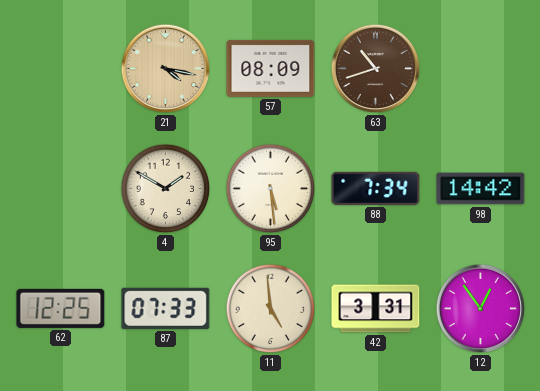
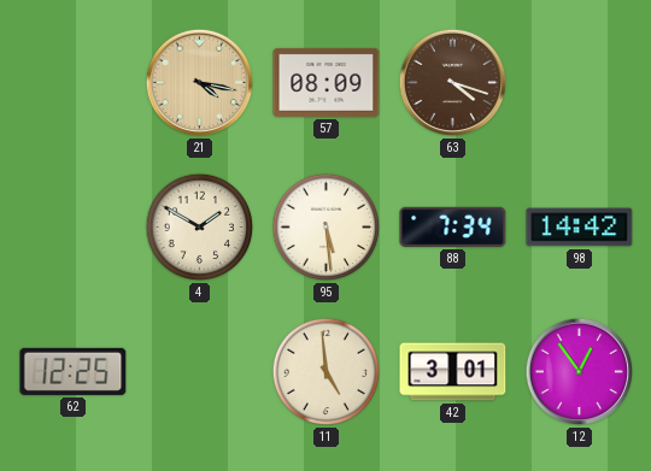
63: 10:42 -> 4:18
87: 07:33 -> none
42: 3:31 -> 3:01
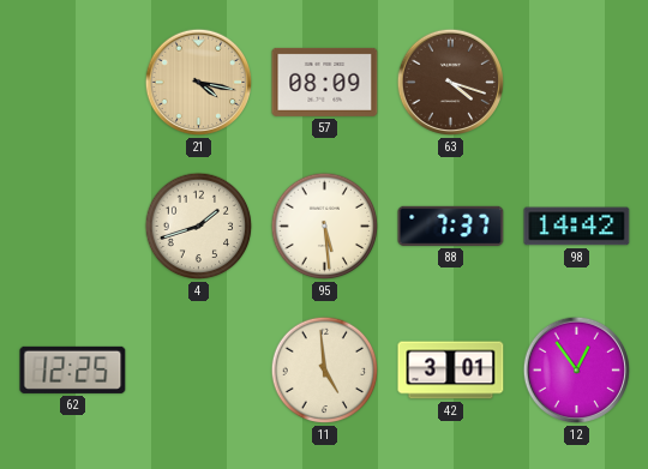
4: 1:50 -> 1:42
88: 7:34 -> 7:37
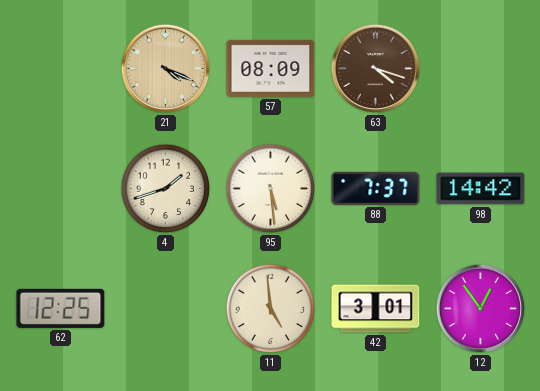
21: 4:17 -> 4:19
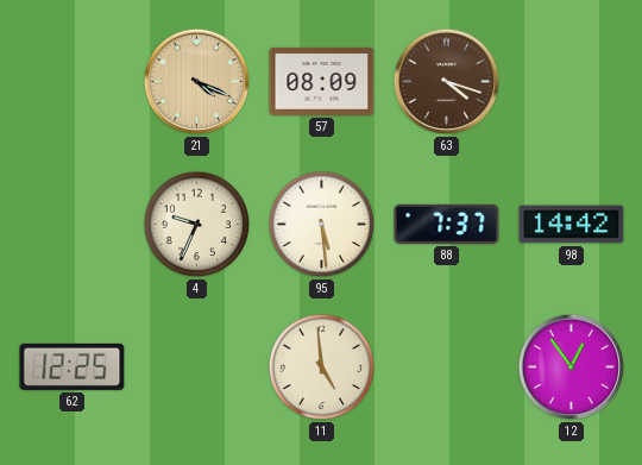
4: 1:42 -> 9:34
42: 3:01 -> none
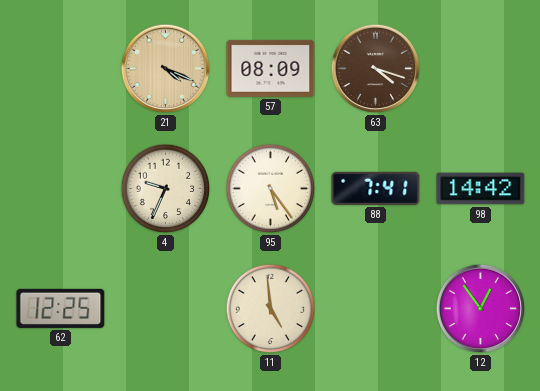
95: 5:29 -> 5:24
88: 7:37 -> 7:41
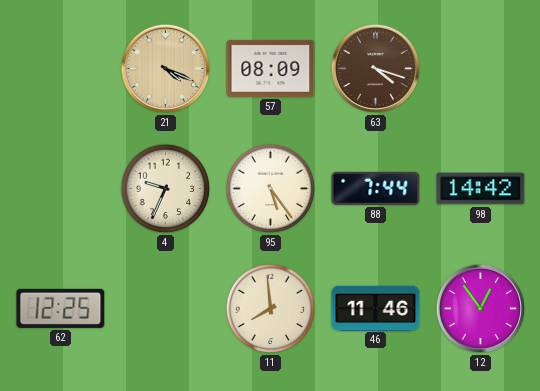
88: 7:41 -> 7:44
11: 4:59 -> 7:59
46: none -> 11:46
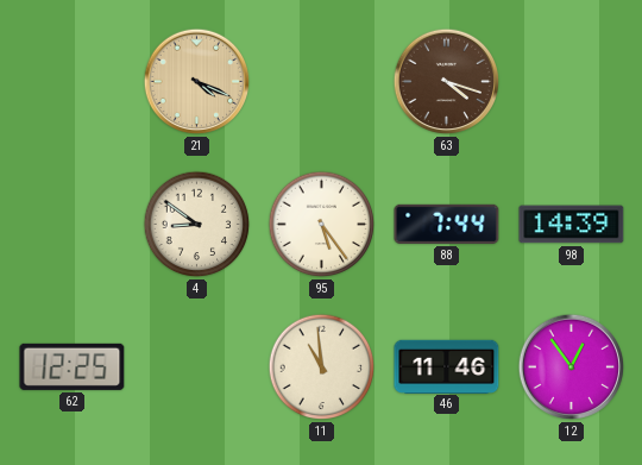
57: 08:09 -> none
4: 9:34 -> 8:51
98: 14:42 -> 14:39
11: 7:59 -> 10:59
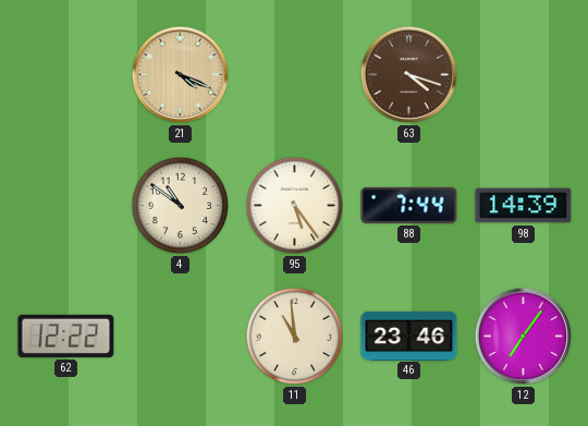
4: 8:51 -> 10:51
62: 12:25 -> 12:22
46: 11:46 -> 23:46
12: 12:54 -> 7:06
